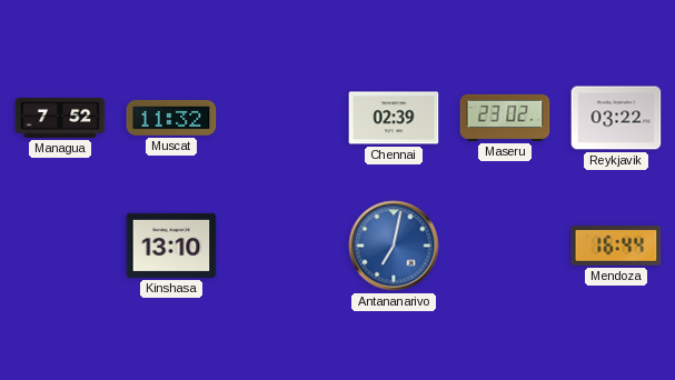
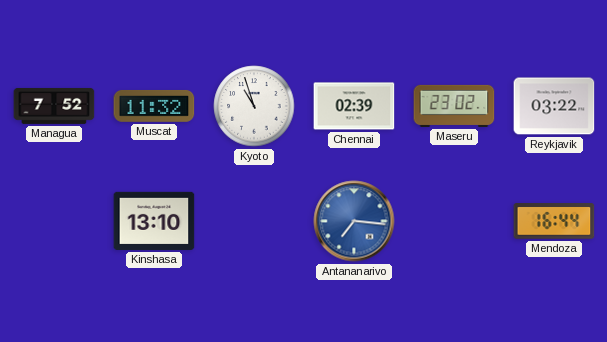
Kyoto: none -> 10:57
Antananarivo: 7:02 -> 7:16
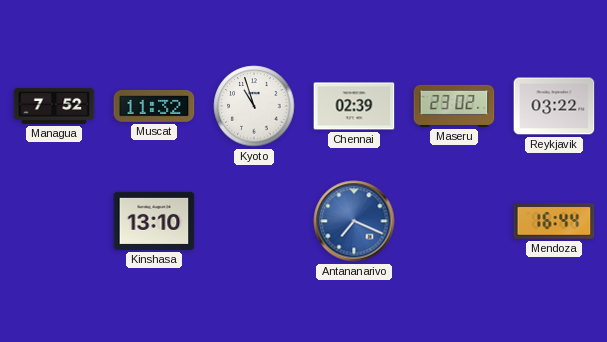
Antananarivo: 7:16 -> 7:19
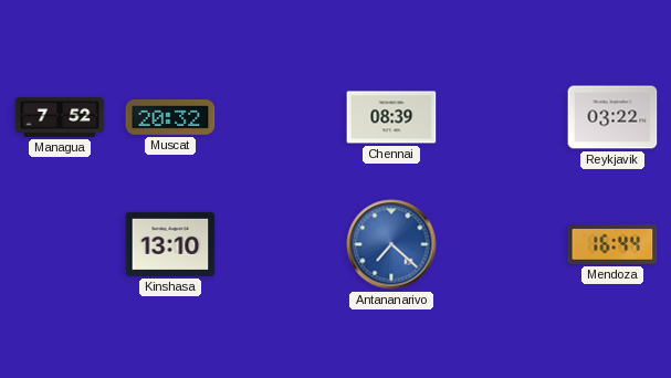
Muscat: 11:32 -> 20:32
Kyoto: 10:57 -> none
Chennai: 02:39 -> 08:39
Maseru: 23:02 -> none
Antananarivo: 7:19 -> 7:22
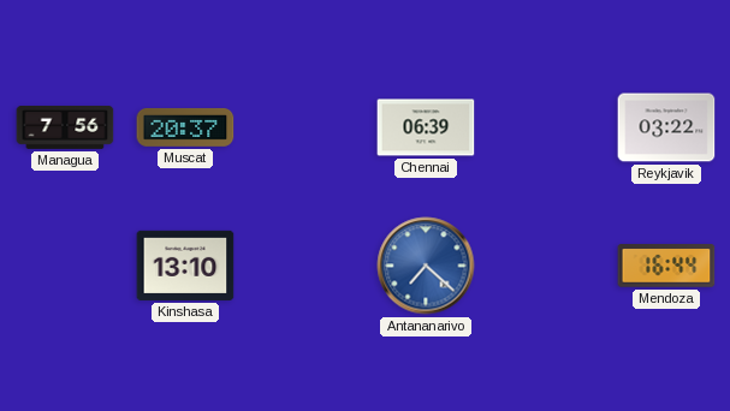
Managua: 7:52 -> 7:56
Muscat: 20:32 -> 20:37
Chennai: 08:39 -> 06:39
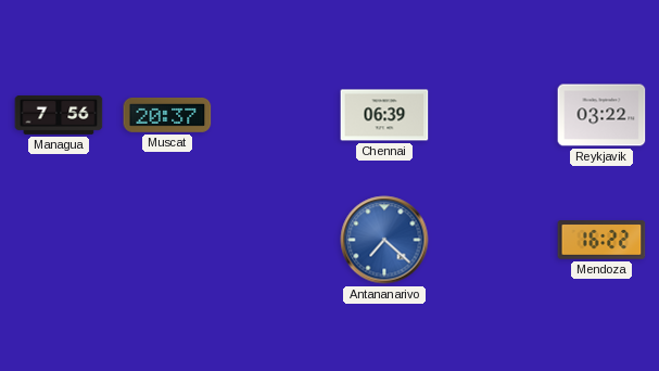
Kinshasa: 13:10 -> none
Mendoza: 16:44 -> 16:22
